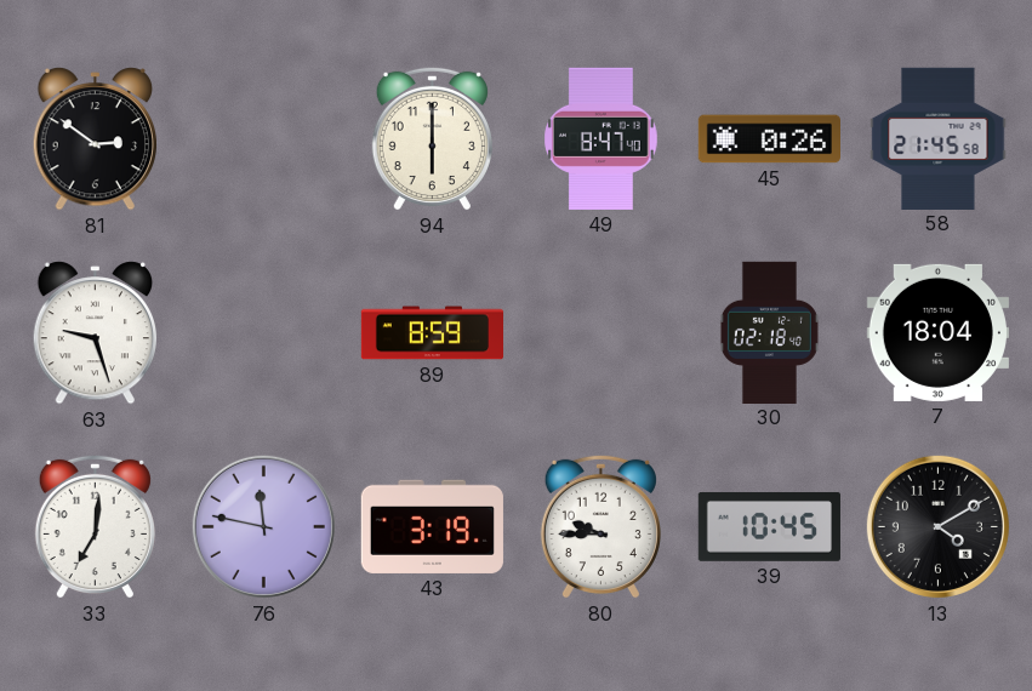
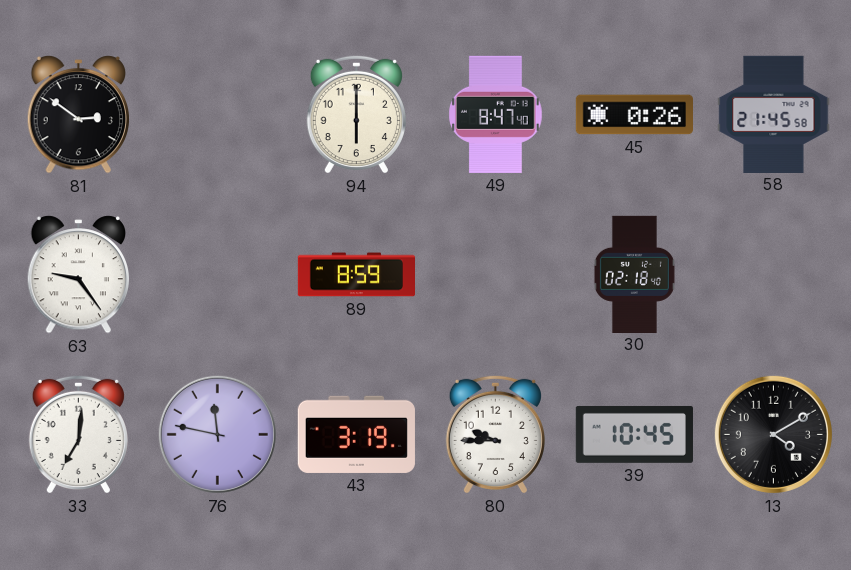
63: 9:27 -> 9:24
7: 18:04 -> none
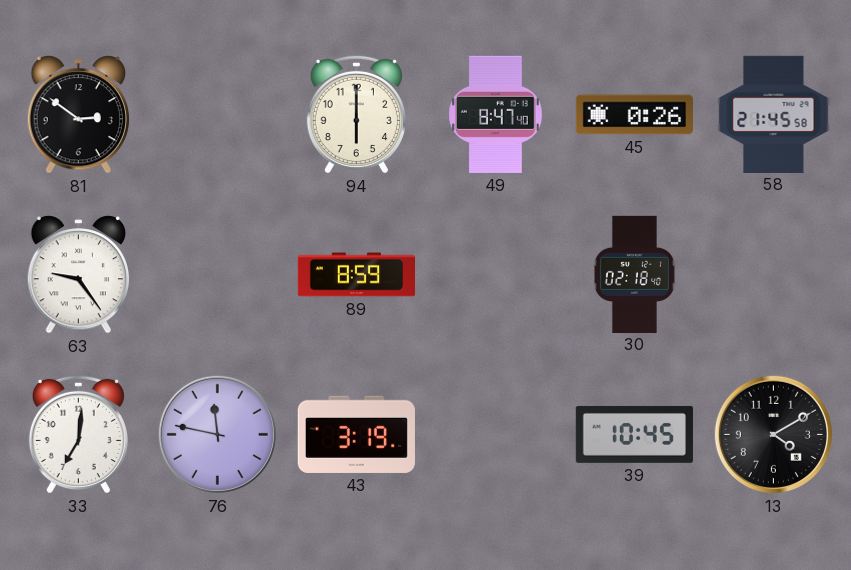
80: 9:45 -> none
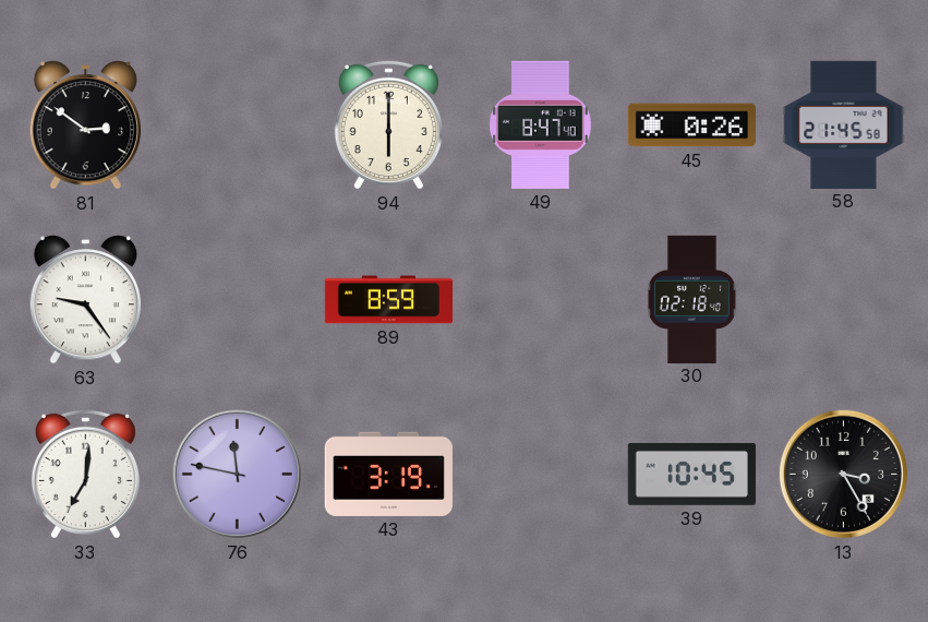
13: 4:10 -> 3:25
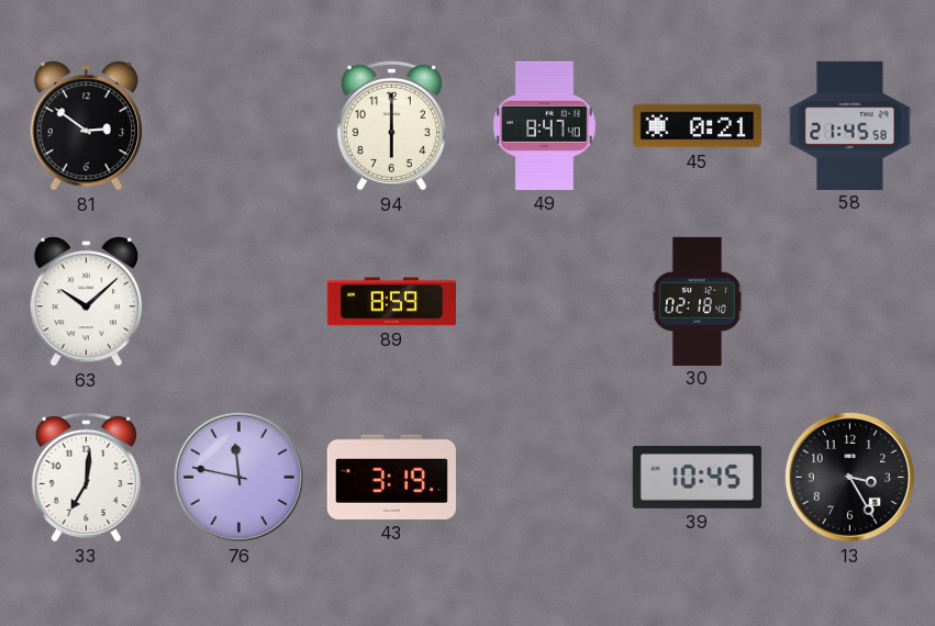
45: 0:26 -> 0:21
63: 9:24 -> 10:08
